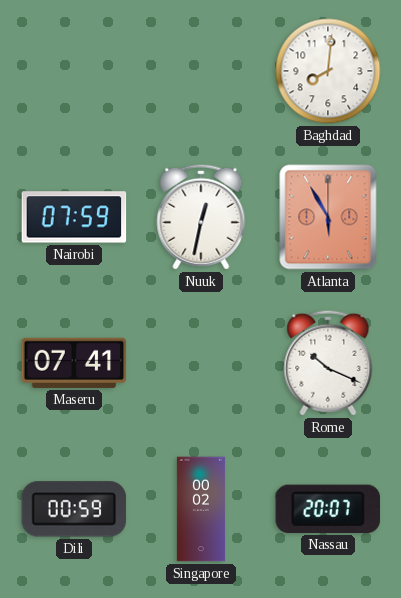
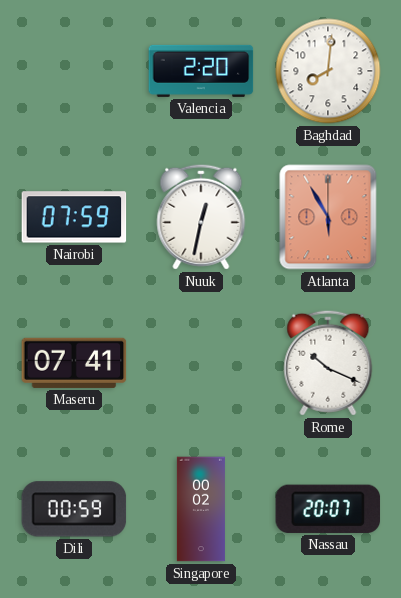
Valencia: none -> 2:20
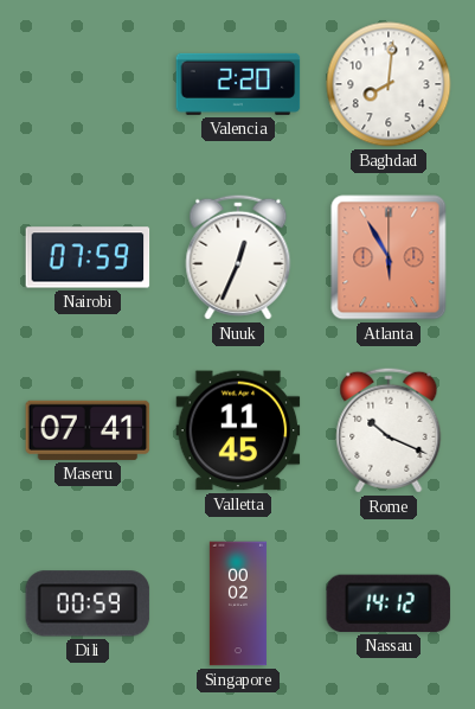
Nuuk: 12:32 -> 12:34
Valletta: none -> 11:45
Nassau: 20:07 -> 14:12
